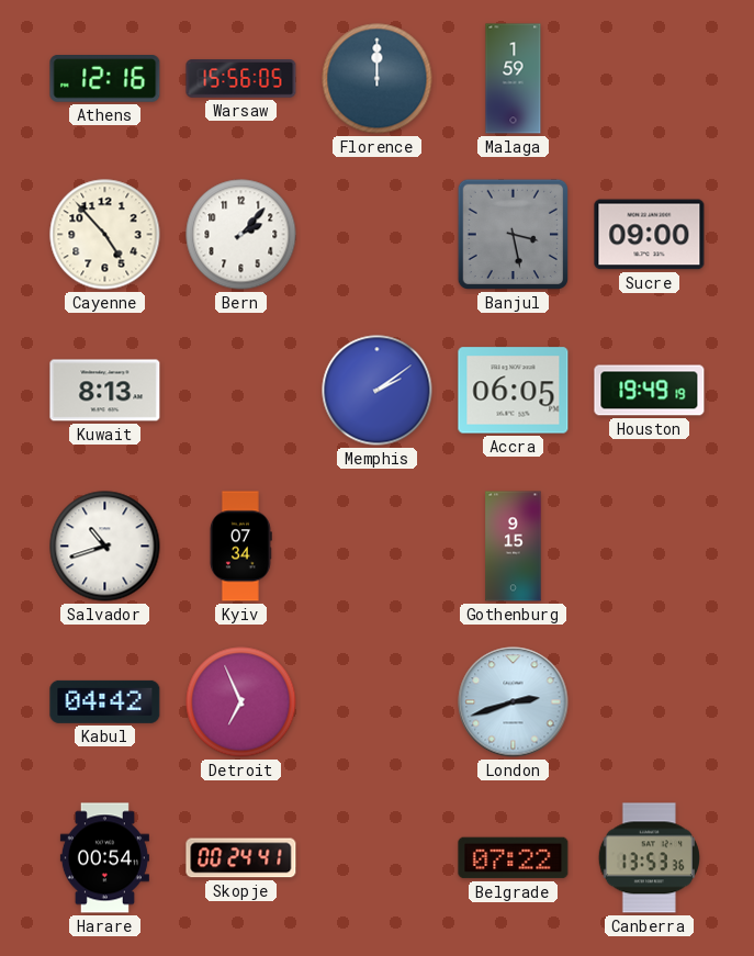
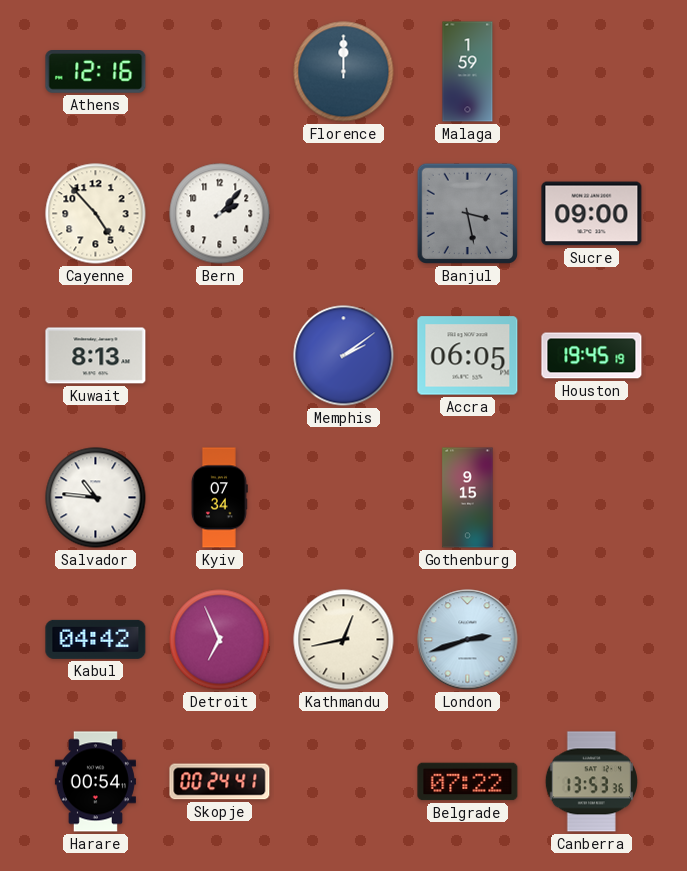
Warsaw: 15:56 -> none
Houston: 19:49 -> 19:45
Salvador: 10:42 -> 10:46
Kathmandu: none -> 12:43
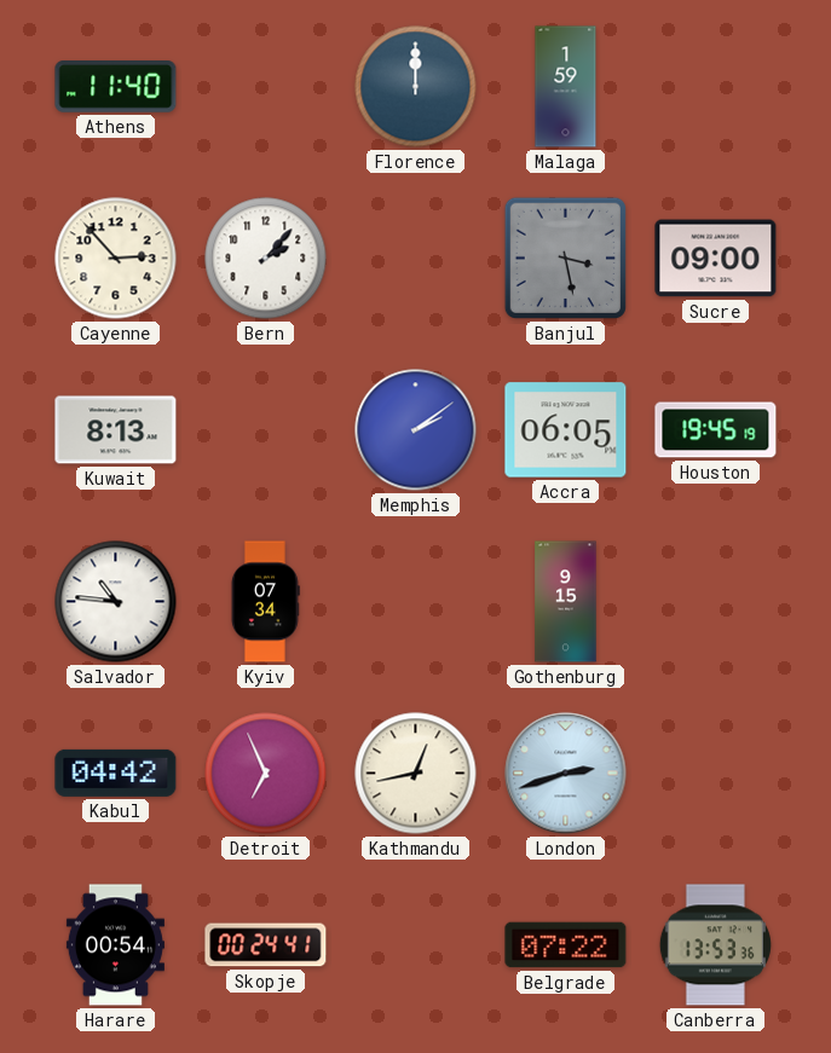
Athens: 12:16 -> 11:40
Cayenne: 4:53 -> 2:53
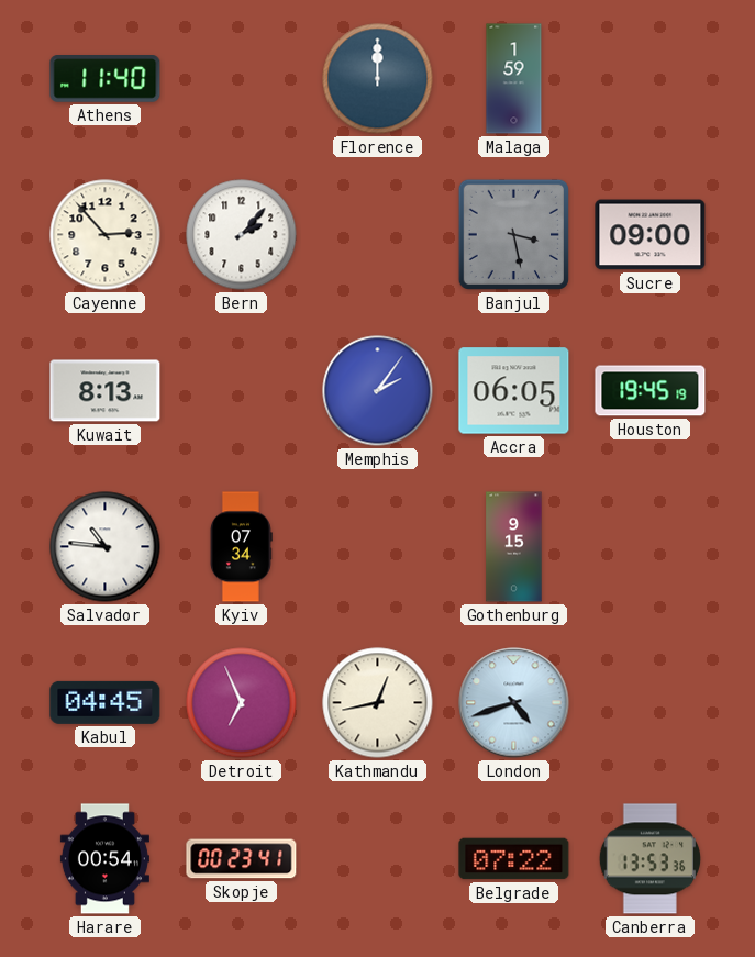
Memphis: 2:09 -> 2:06
Kabul: 04:42 -> 04:45
London: 2:42 -> 4:42
Skopje: 00:24 -> 00:23
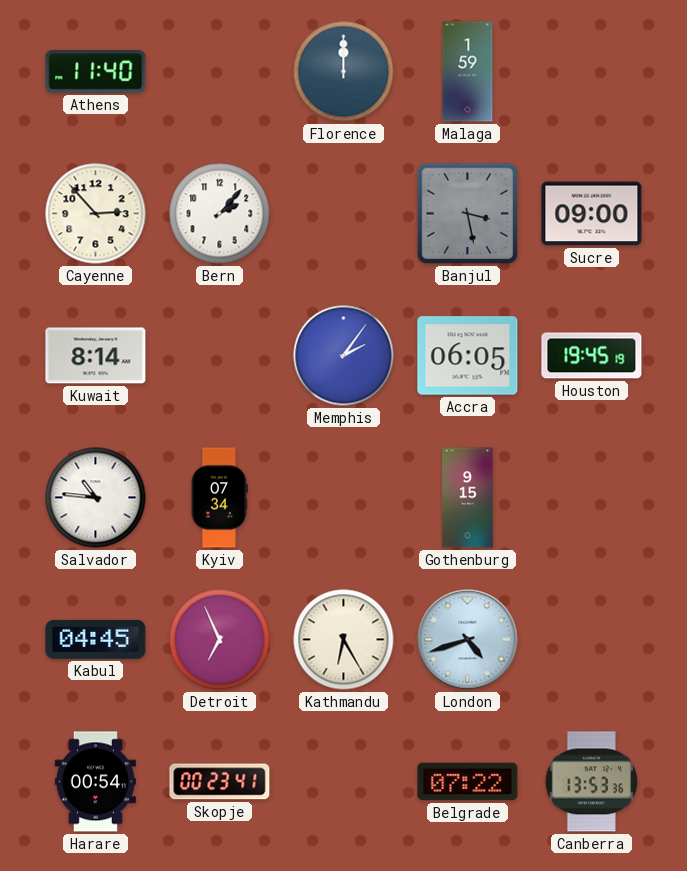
Kuwait: 8:13 -> 8:14
Kathmandu: 12:43 -> 6:25
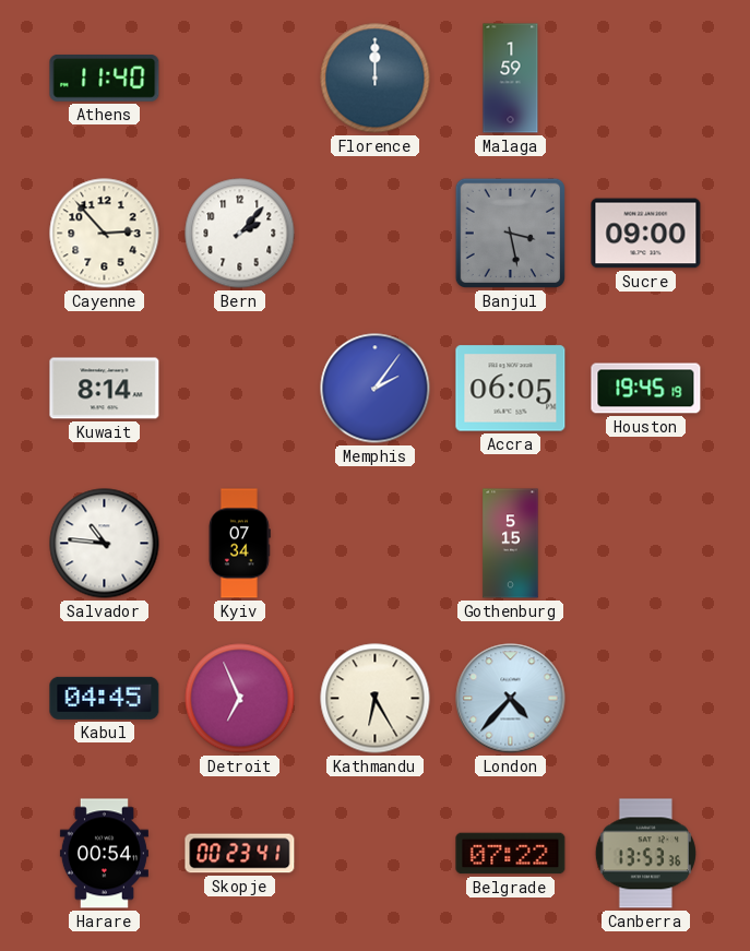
Gothenburg: 9:15 -> 5:15
London: 4:42 -> 4:37
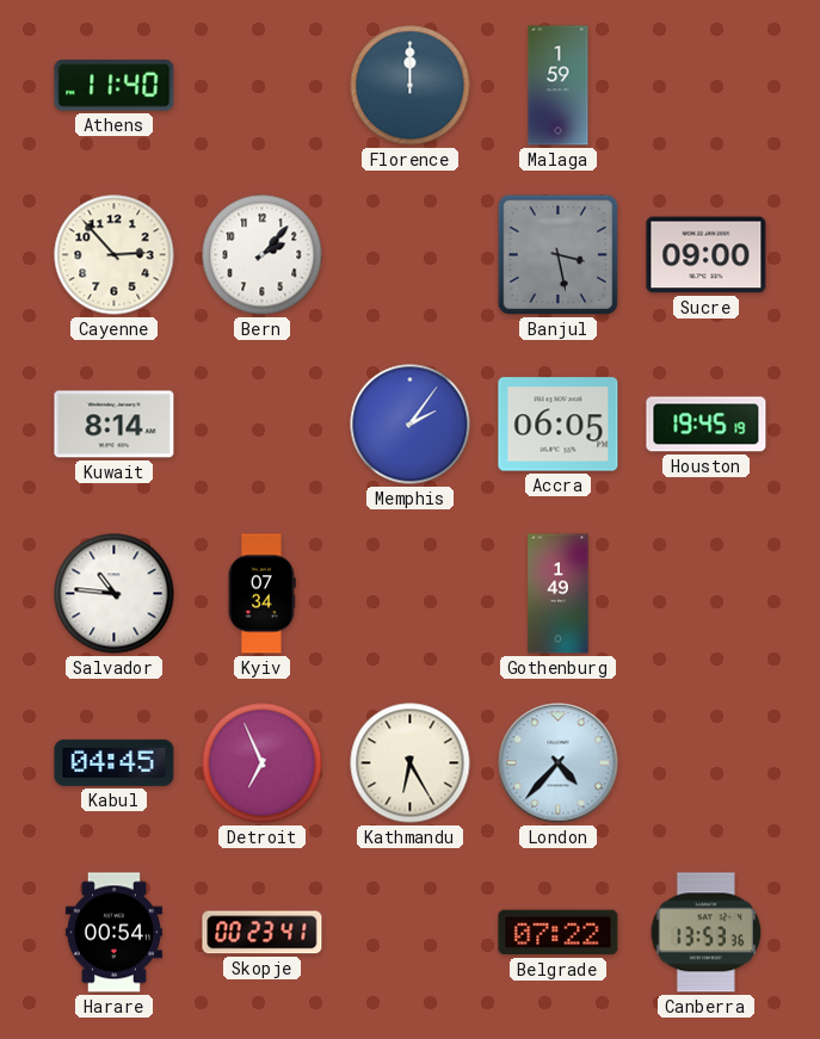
Gothenburg: 5:15 -> 1:49
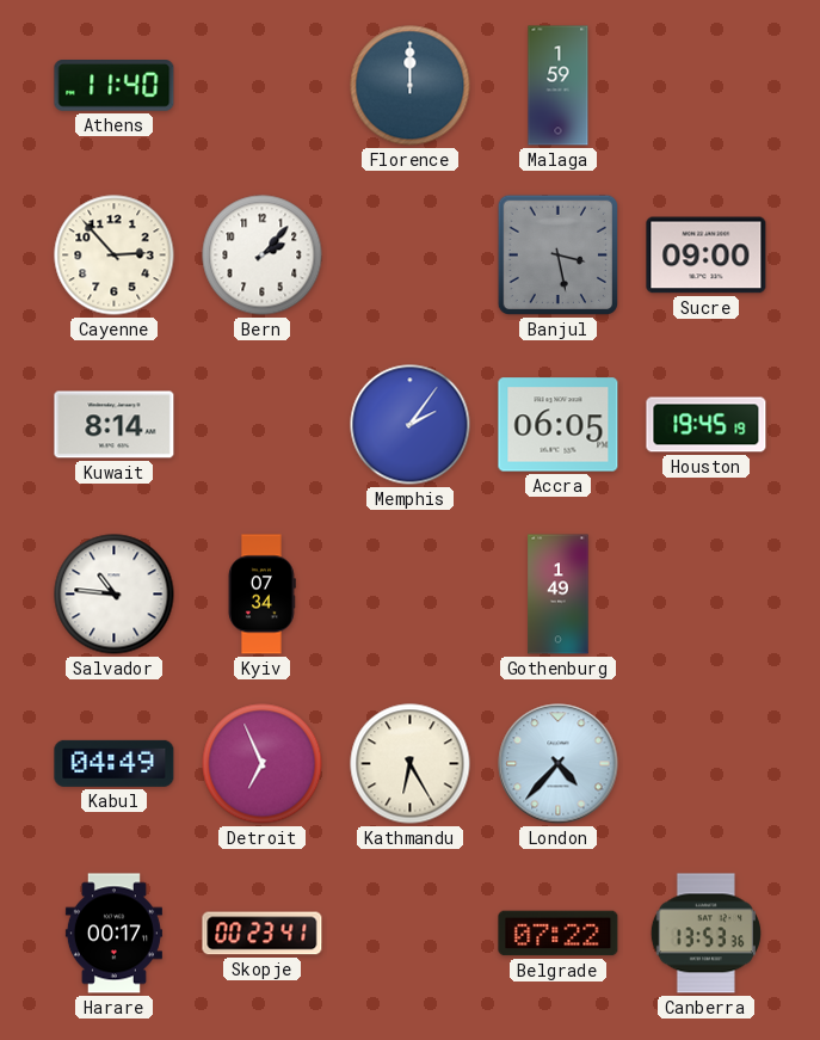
Kabul: 04:45 -> 04:49
Harare: 00:54 -> 00:17
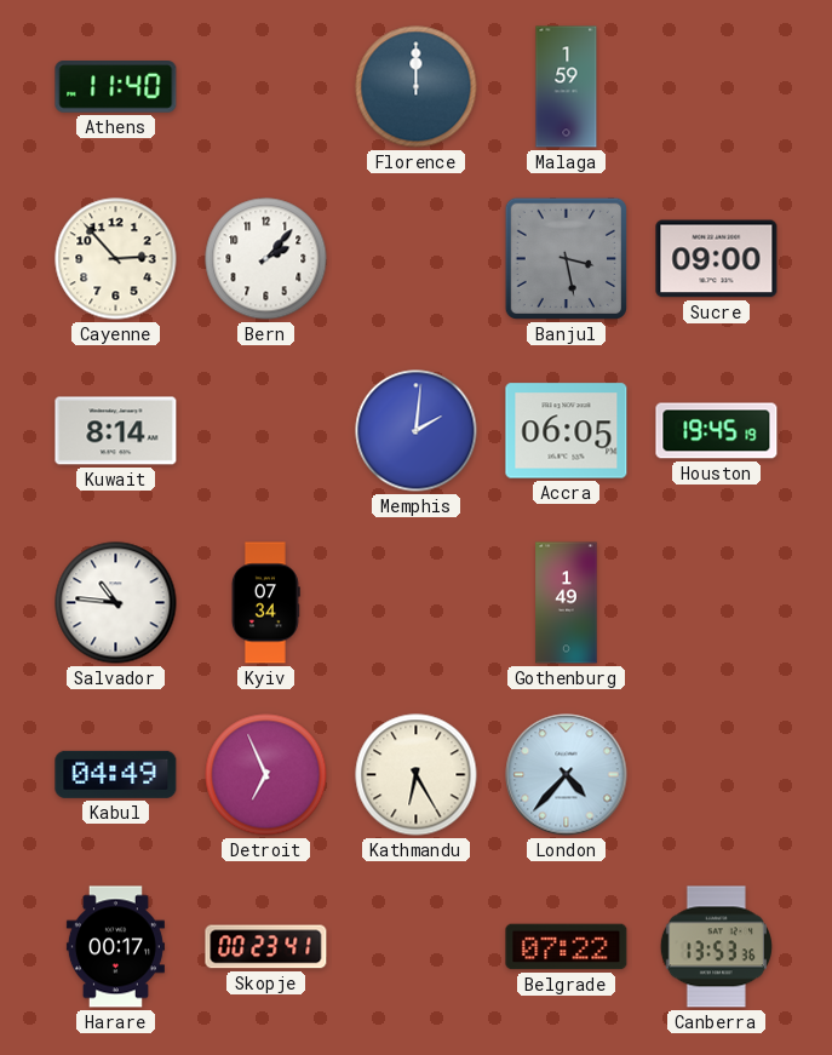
Memphis: 2:06 -> 2:01
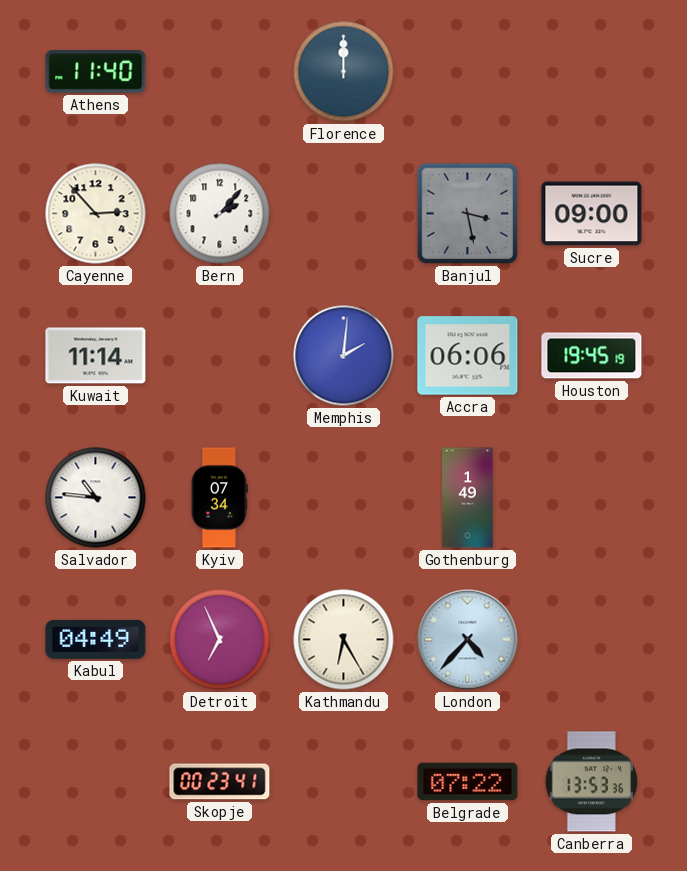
Malaga: 1:59 -> none
Kuwait: 8:14 -> 11:14
Accra: 06:05 -> 06:06
Harare: 00:17 -> none
